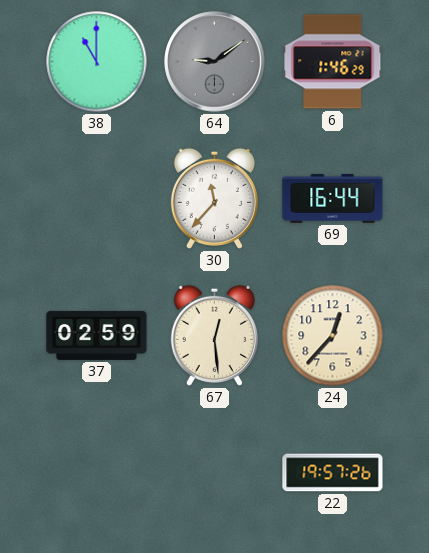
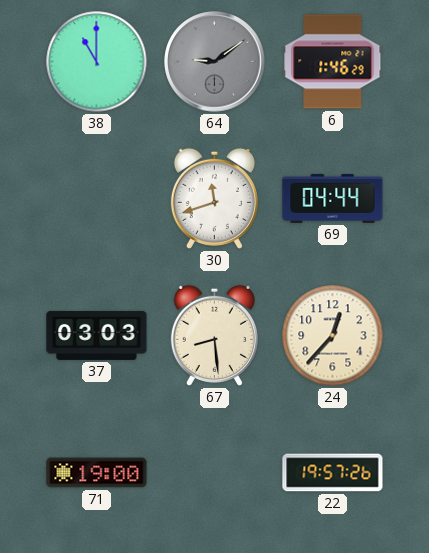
30: 11:37 -> 11:42
69: 16:44 -> 04:44
37: 02:59 -> 03:03
67: 12:29 -> 8:29
71: none -> 19:00
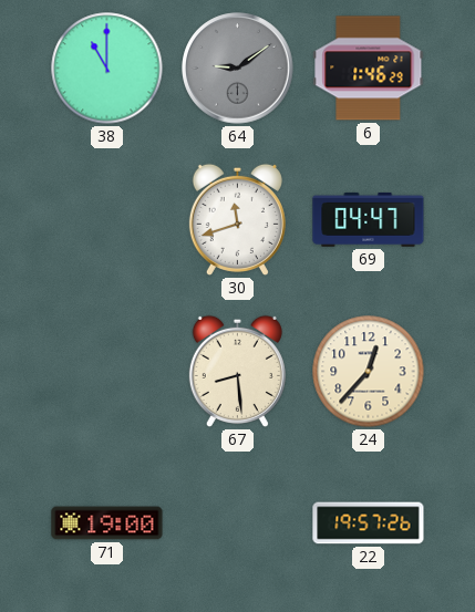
69: 04:44 -> 04:47
37: 03:03 -> none
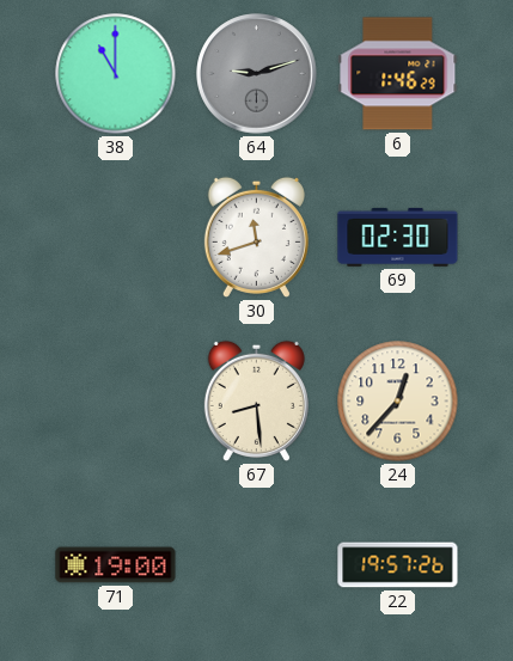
64: 9:09 -> 9:12
69: 04:47 -> 02:30
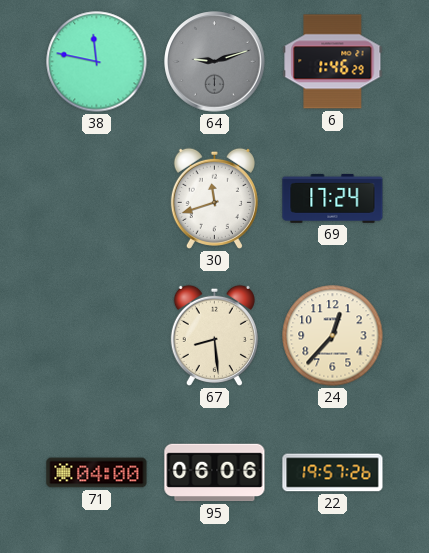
38: 11:00 -> 11:47
69: 02:30 -> 17:24
71: 19:00 -> 04:00
95: none -> 06:06
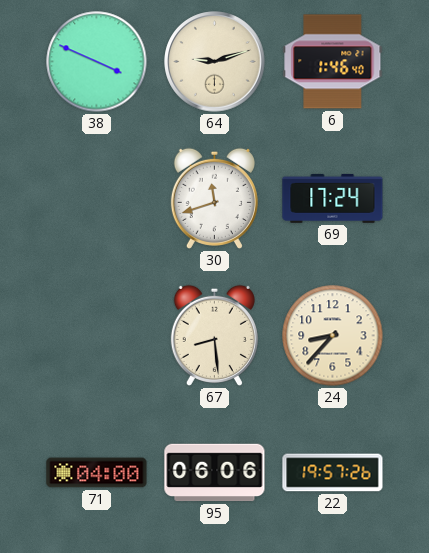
38: 11:47 -> 3:49
64 dial: grey -> cream
6: 1:46:29 -> 1:46:40
24: 12:37 -> 8:37
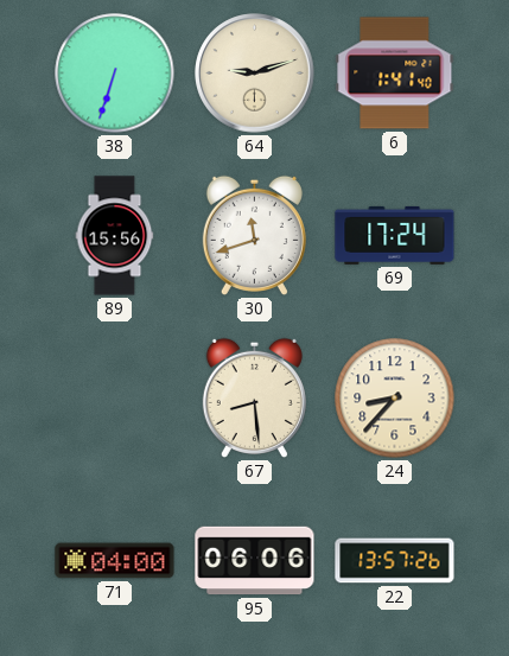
38: 3:49 -> 6:33
6: 1:46 -> 1:41
89: none -> 15:56
22: 19:57 -> 13:57
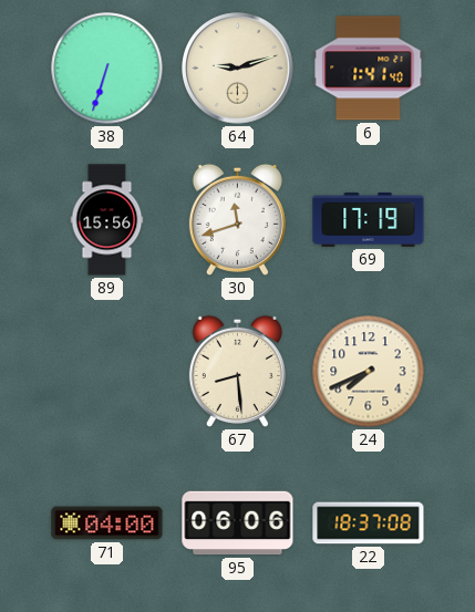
69: 17:24 -> 17:19
24: 8:37 -> 7:41
22: 13:57 -> 18:37
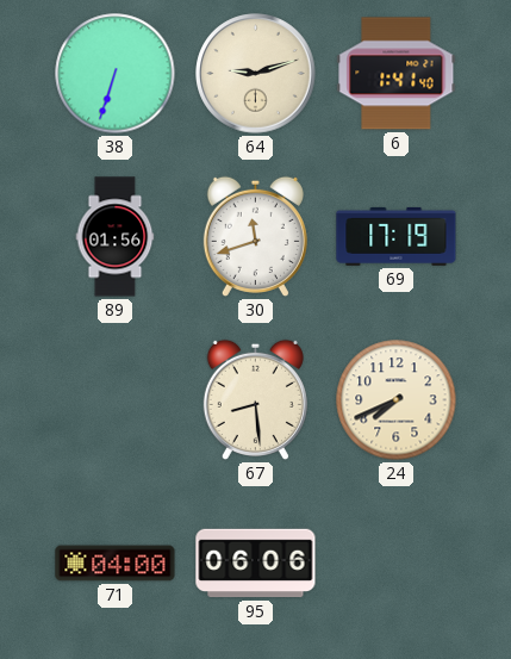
89: 15:56 -> 01:56
22: 18:37 -> none
